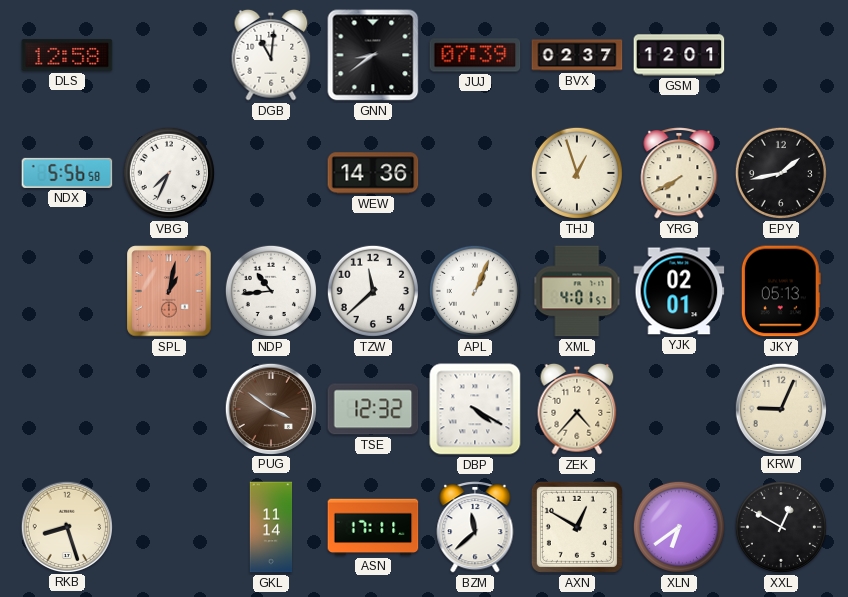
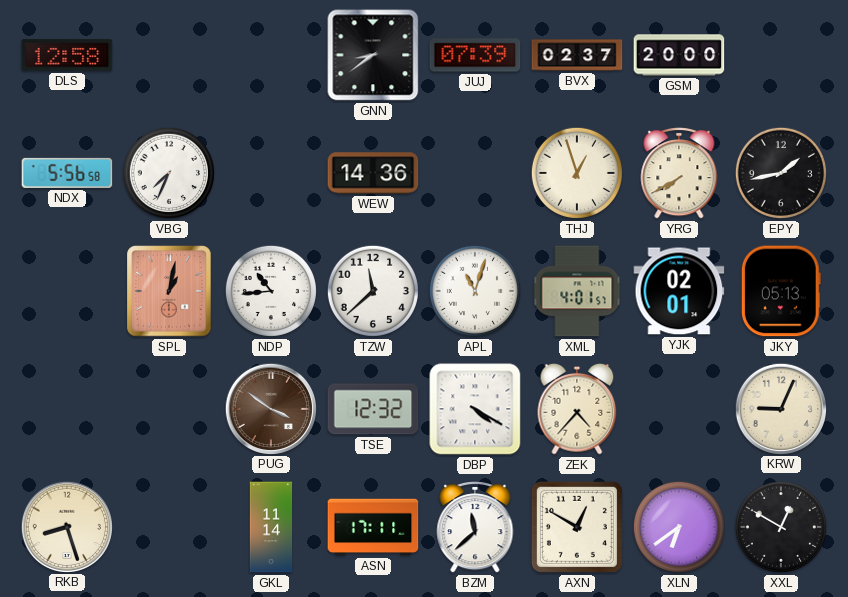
DGB: 11:01 -> none
GSM: 12:01 -> 20:00
APL: 1:04 -> 11:03
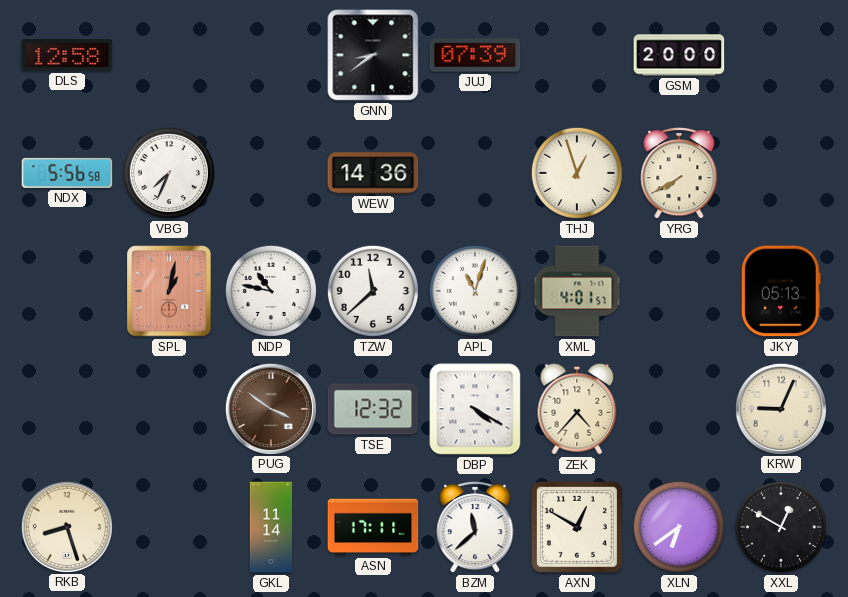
BVX: 02:37 -> none
EPY: 1:43 -> none
NDP: 10:44 -> 10:47
YJK: 02:01 -> none
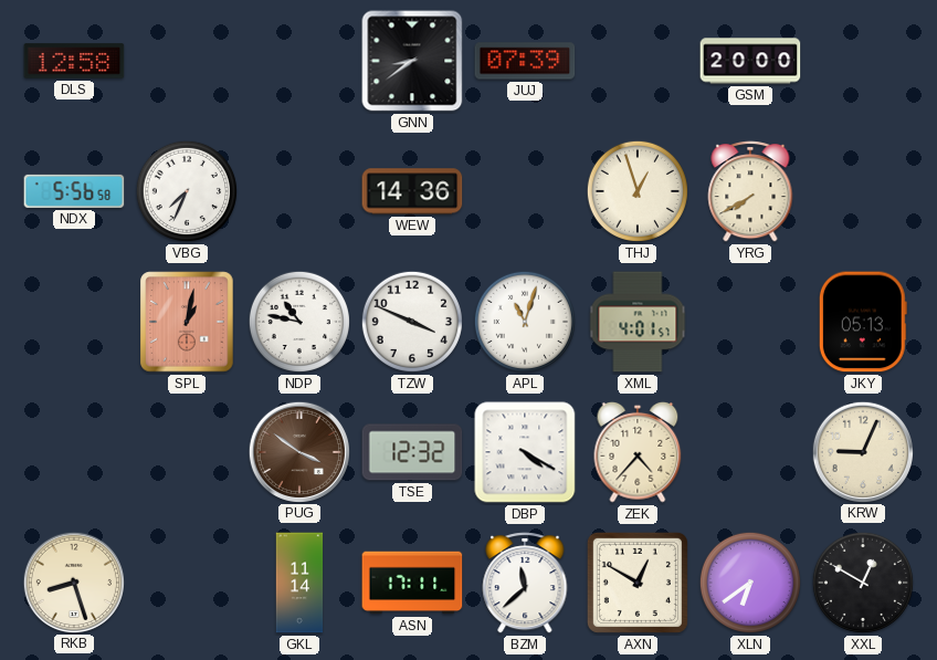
TZW: 11:38 -> 3:49
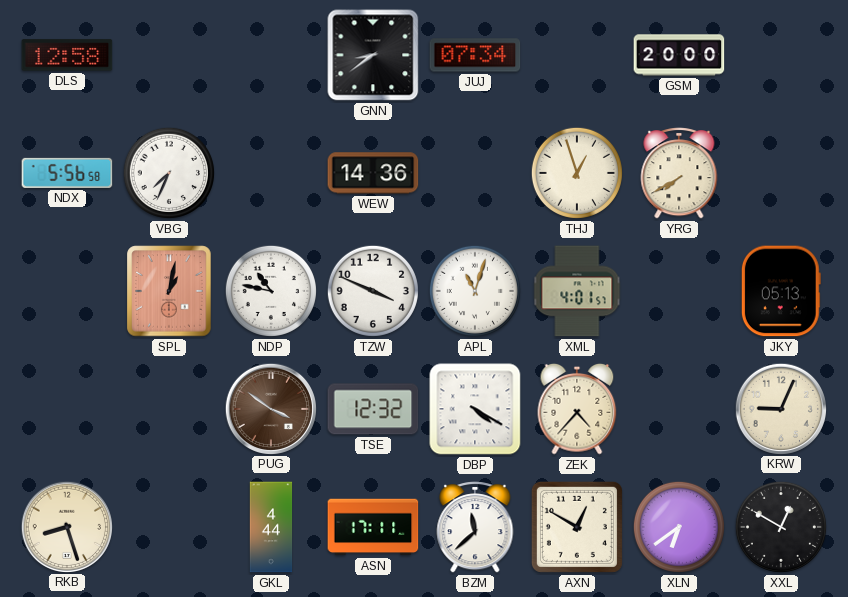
JUJ: 07:39 -> 07:34
GKL: 11:14 -> 4:44
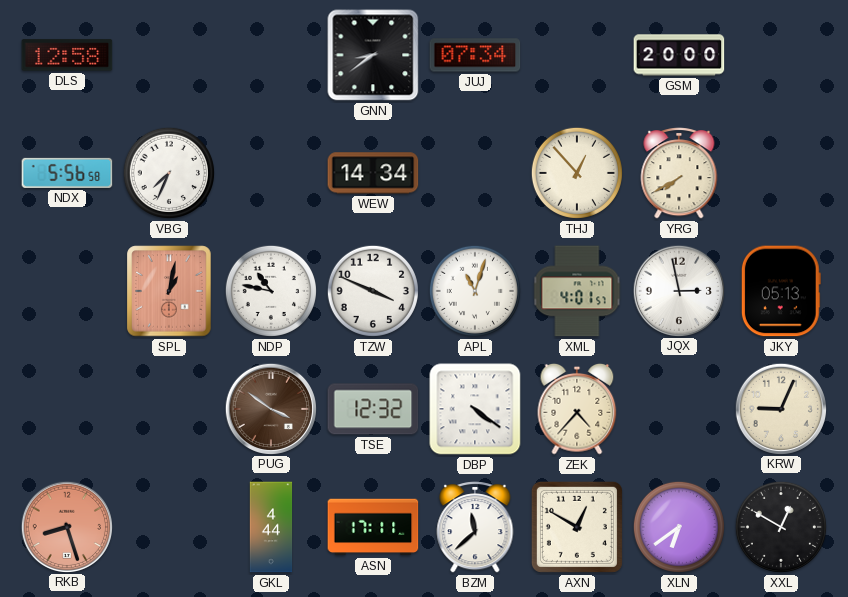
WEW: 14:36 -> 14:34
THJ: 12:57 -> 12:53
JQX: none -> 2:58
DBP: 4:20 -> 4:21
RKB dial: cream -> salmon
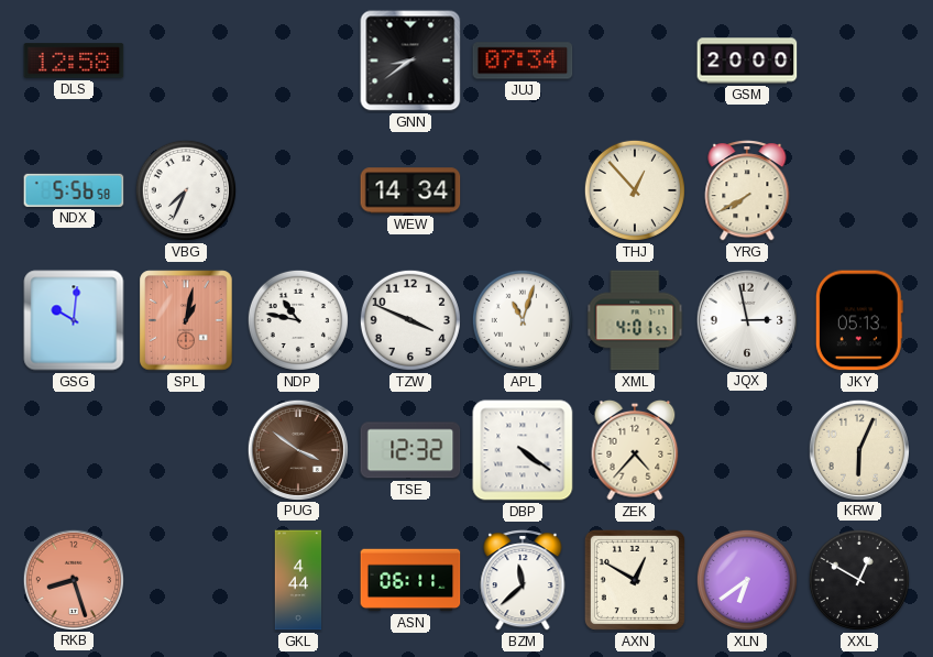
GSG: none -> 10:01
KRW: 9:04 -> 6:04
ASN: 17:11 -> 06:11
